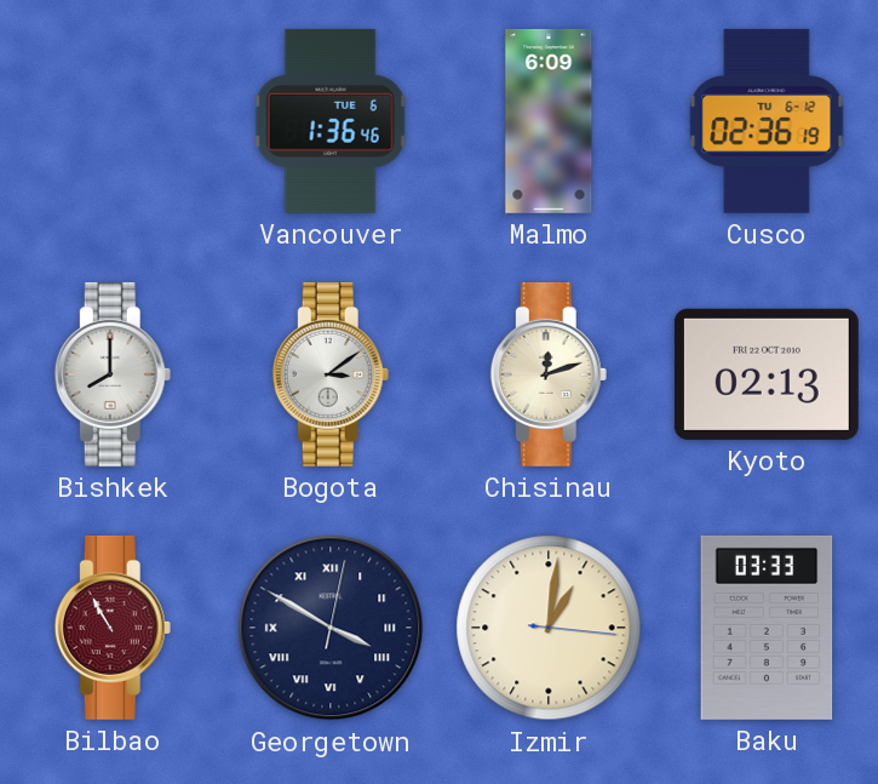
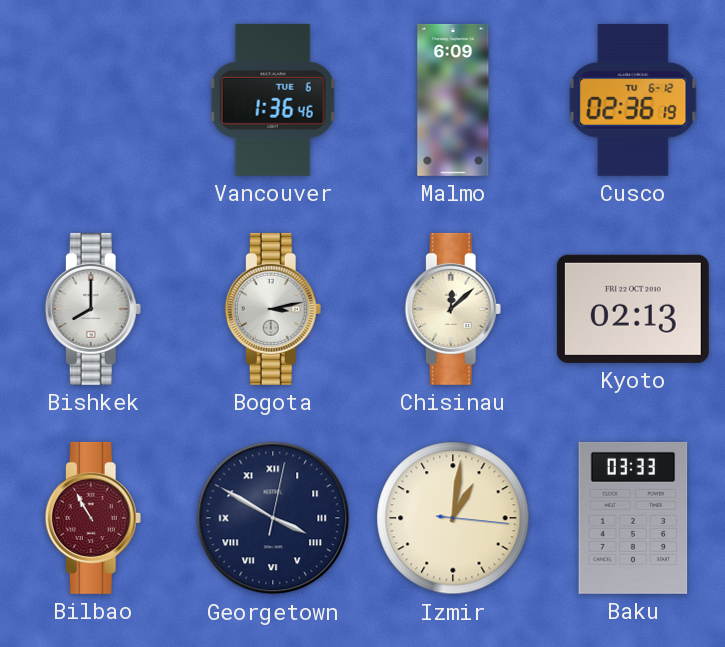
Bogota: 3:09 -> 3:13
Chisinau: 12:12 -> 12:08
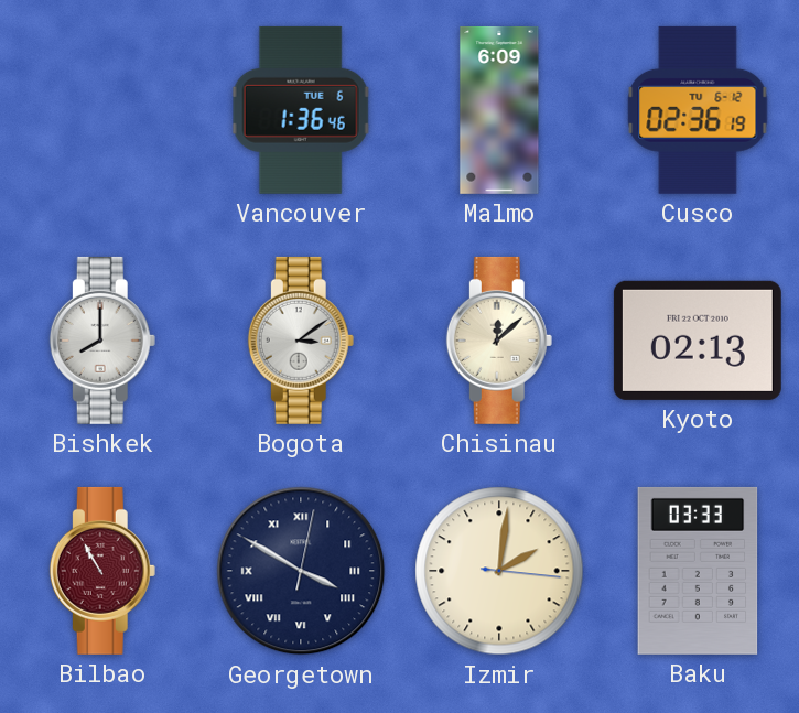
Bogota: 3:13 -> 3:09
Izmir: 1:01 -> 2:01
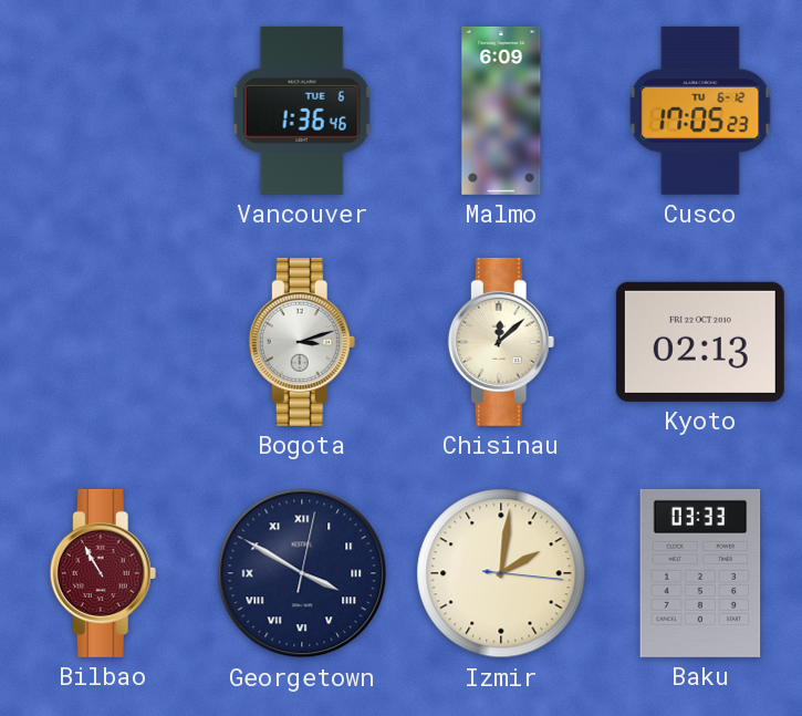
Cusco: 02:36 -> 17:05
Bishkek: 8:00 -> none
Bogota: 3:09 -> 3:12
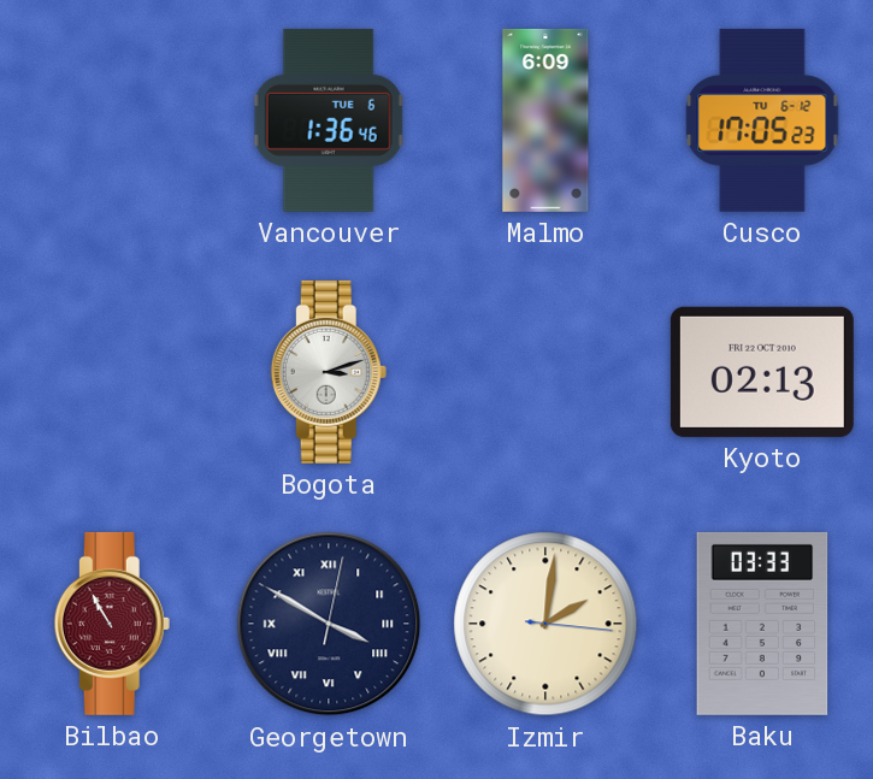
Chisinau: 12:08 -> none
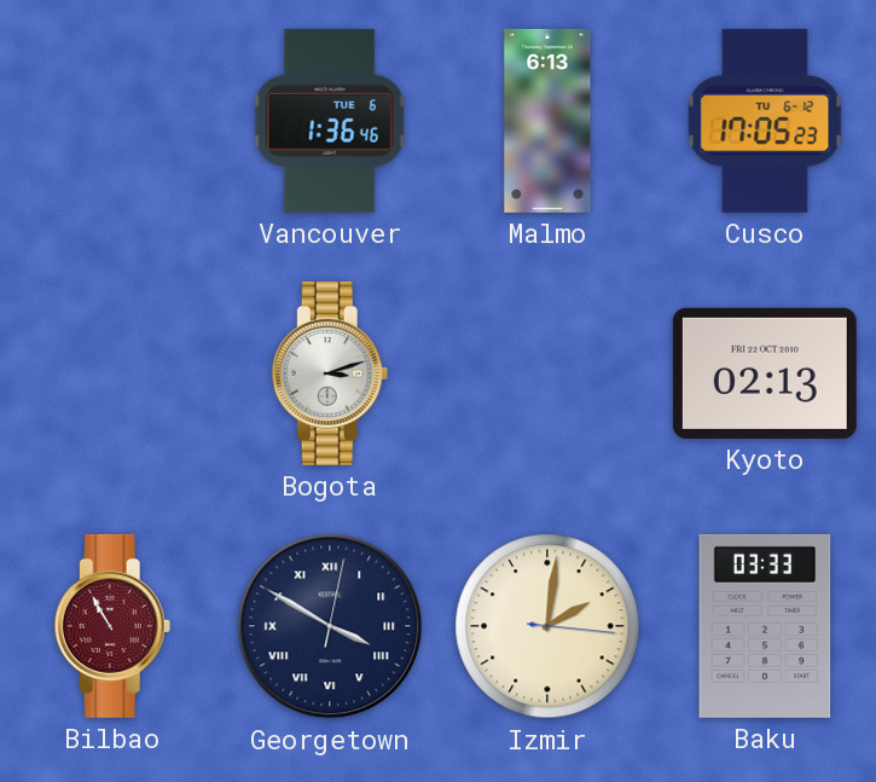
Malmo: 6:09 -> 6:13
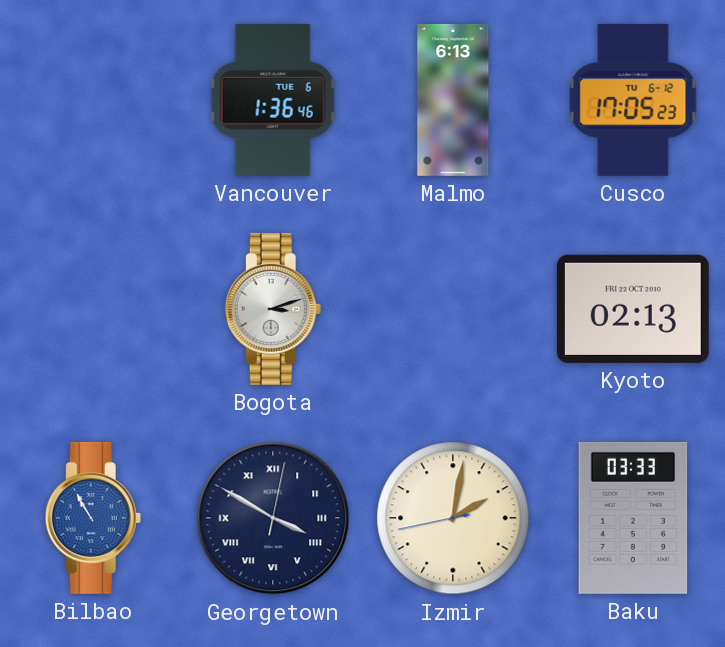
Bilbao dial: burgundy -> blue
Izmir: 2:01:16 -> 2:01:43
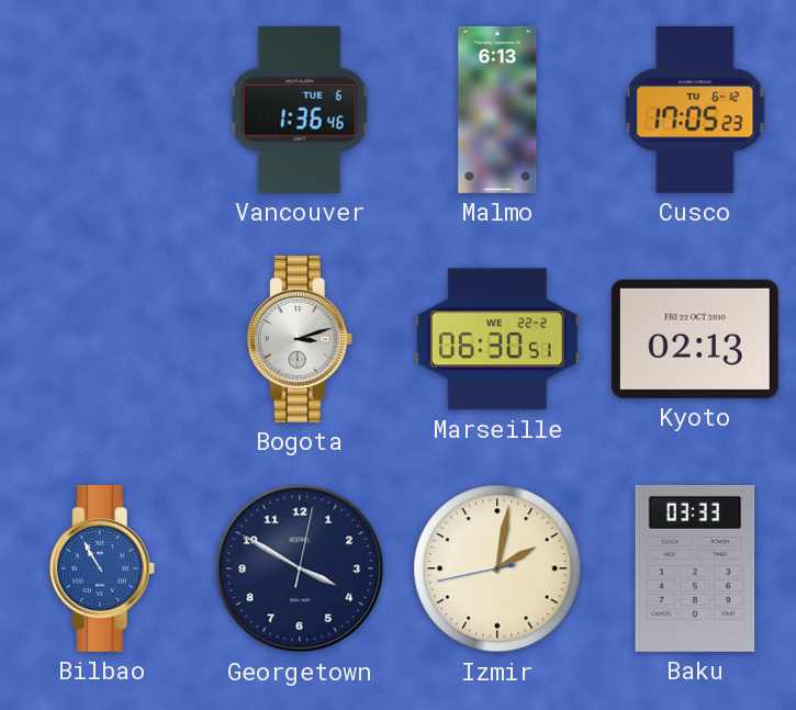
Marseille: none -> 06:30
Georgetown numerals: Roman -> Arabic
